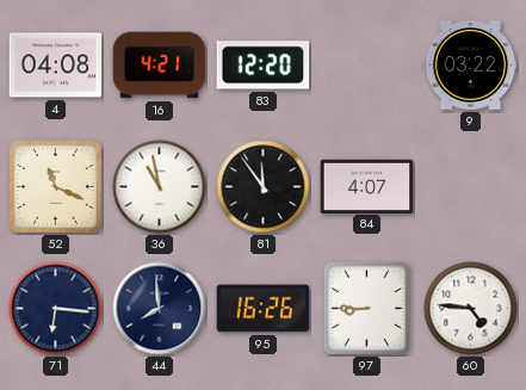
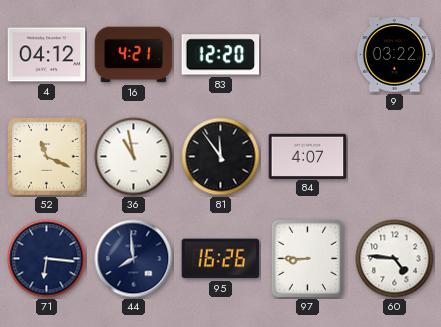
4: 04:08 -> 04:12
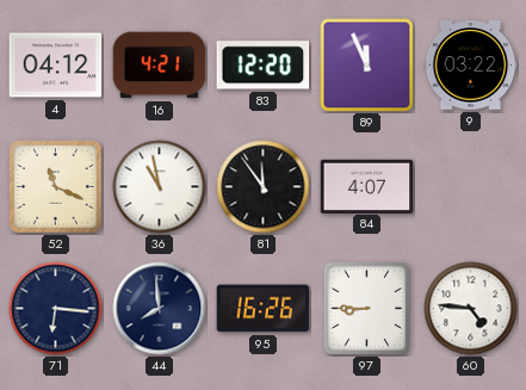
89: none -> 11:56
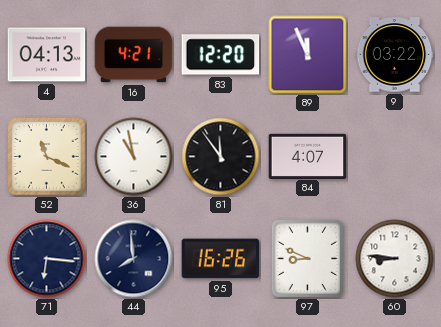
4: 04:12 -> 04:13
97: 8:45 -> 8:49
60: 4:46 -> 8:46
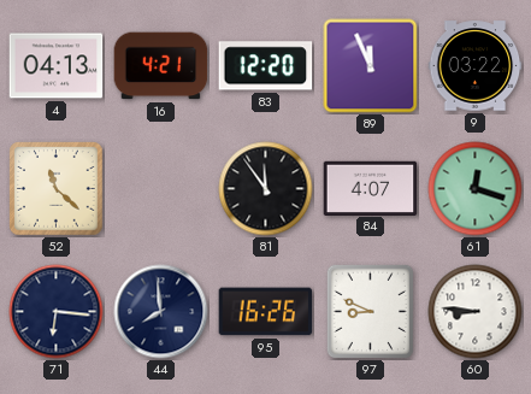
52: 11:19 -> 11:22
36: 10:58 -> none
61: none -> 12:18
